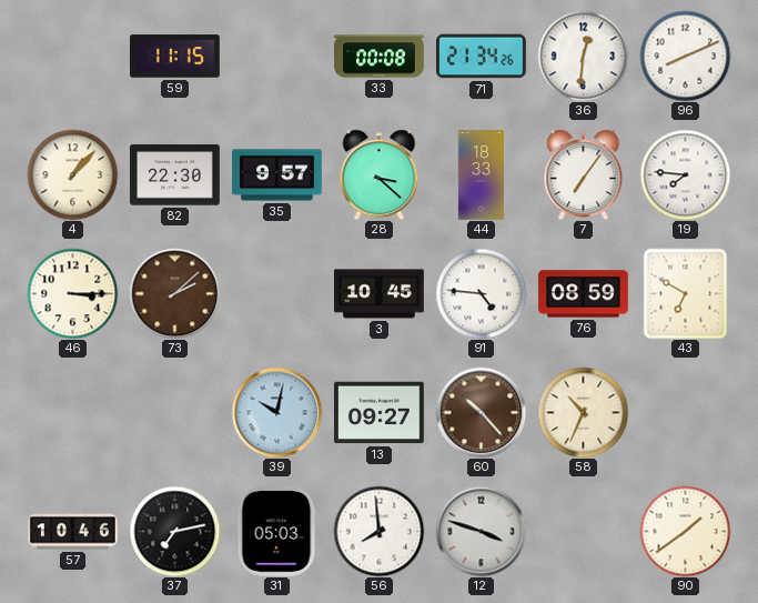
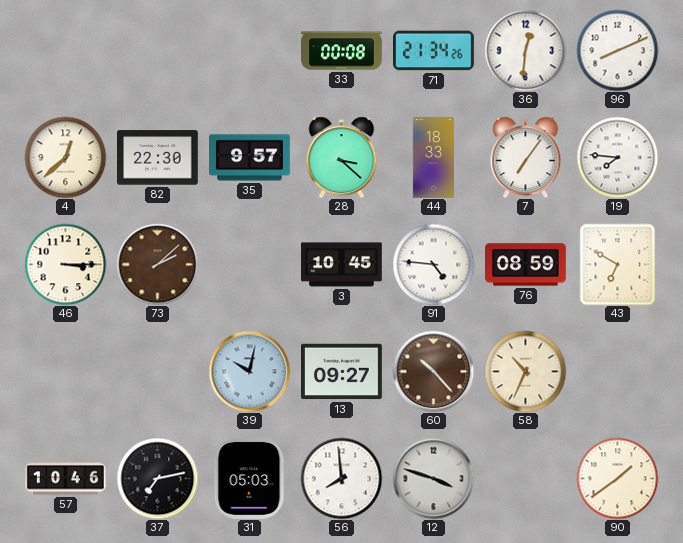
59: 11:15 -> none
4: 1:07 -> 12:38
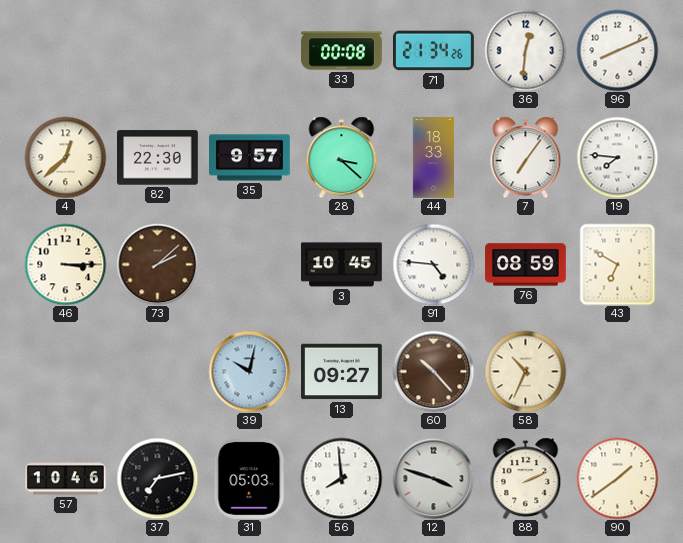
88: none -> 2:11
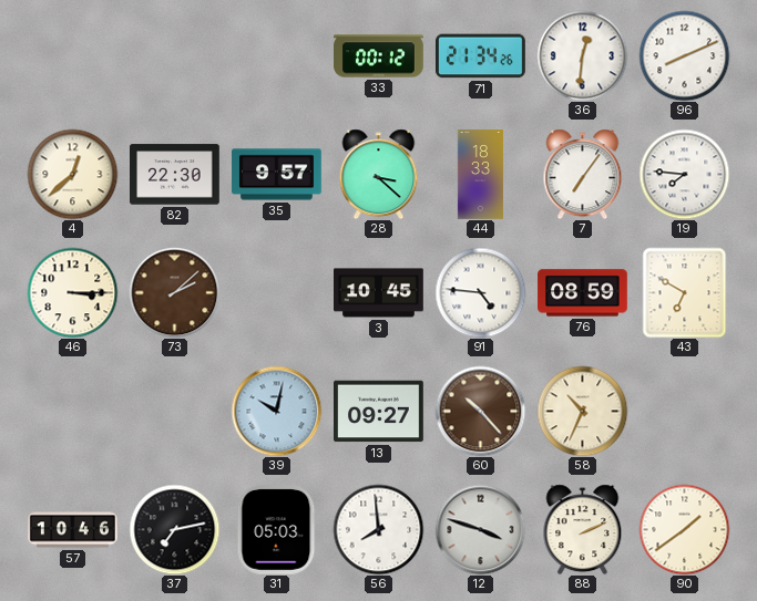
33: 00:08 -> 00:12
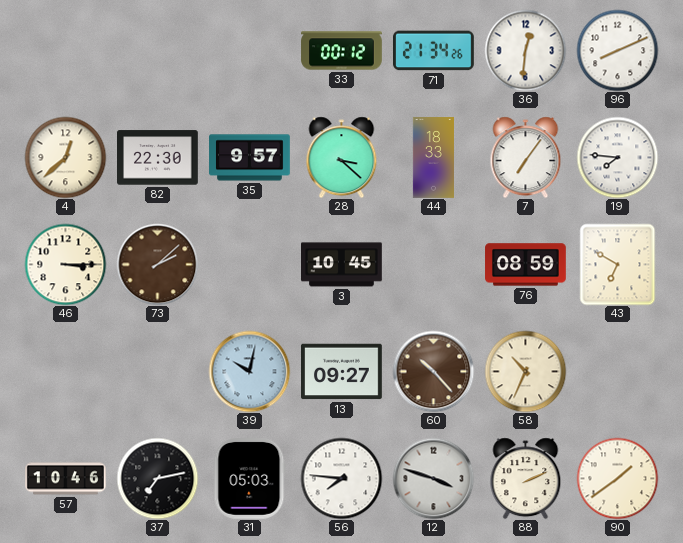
91: 4:46 -> none
56: 7:59 -> 7:46
